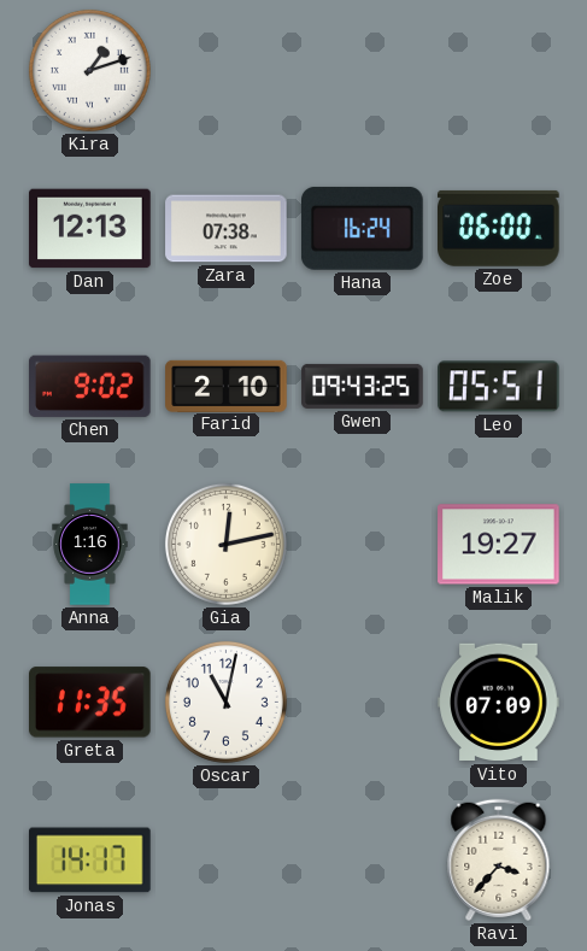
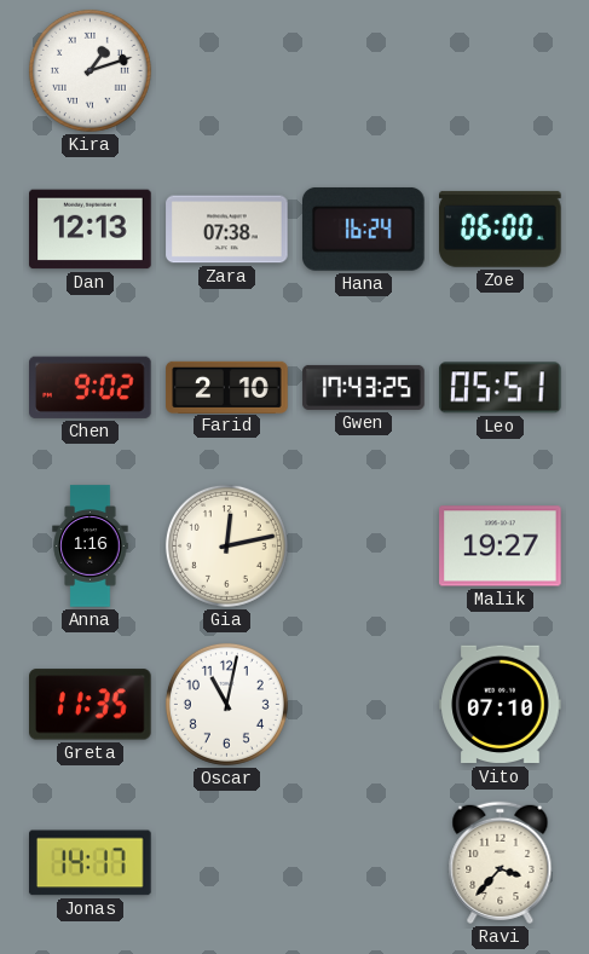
Gwen: 09:43 -> 17:43
Vito: 07:09 -> 07:10
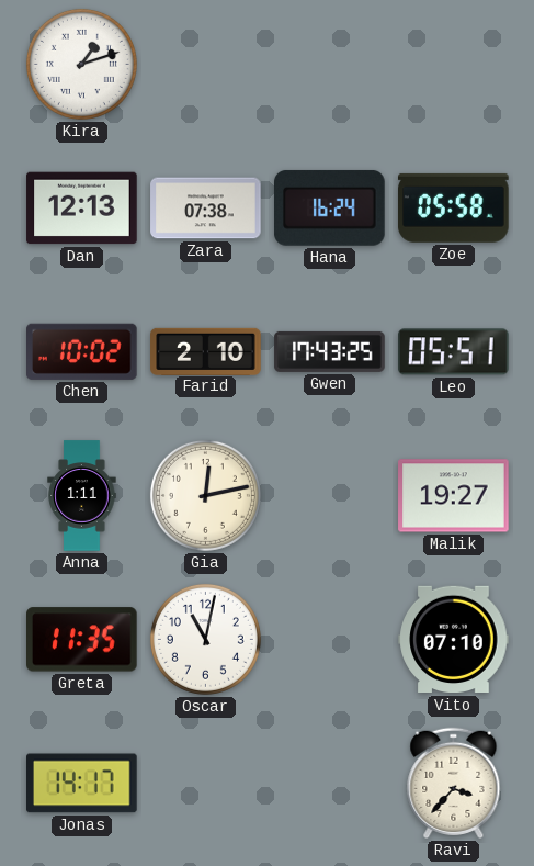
Zoe: 06:00 -> 05:58
Chen: 9:02 -> 10:02
Anna: 1:16 -> 1:11
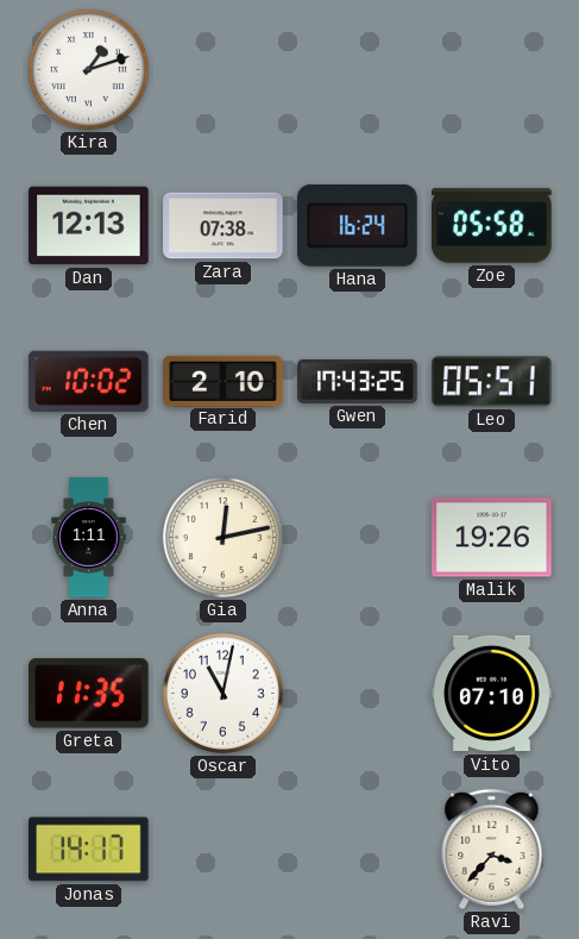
Malik: 19:27 -> 19:26
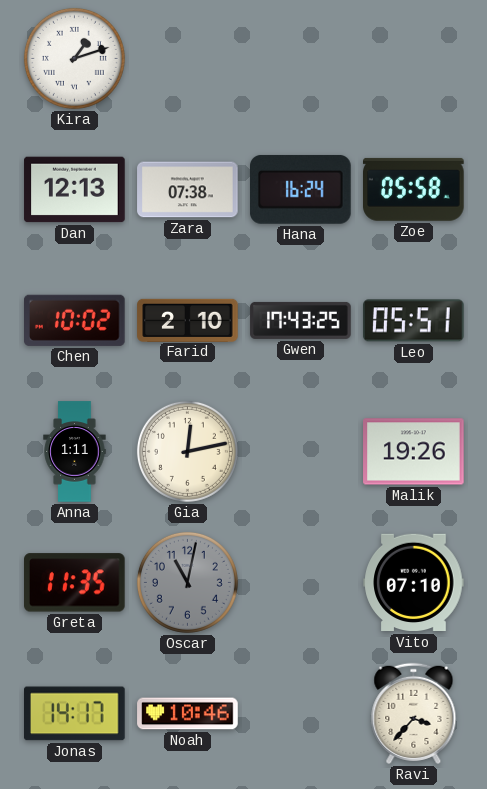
Oscar dial: white -> grey
Noah: none -> 10:46
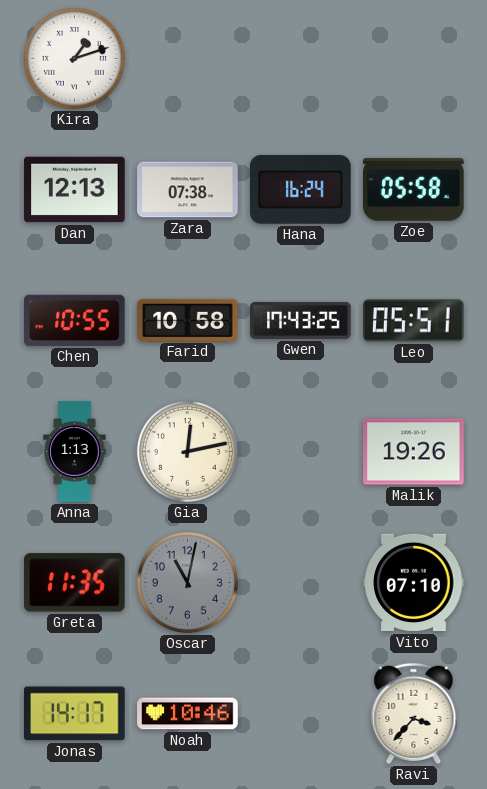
Chen: 10:02 -> 10:55
Farid: 2:10 -> 10:58
Anna: 1:11 -> 1:13
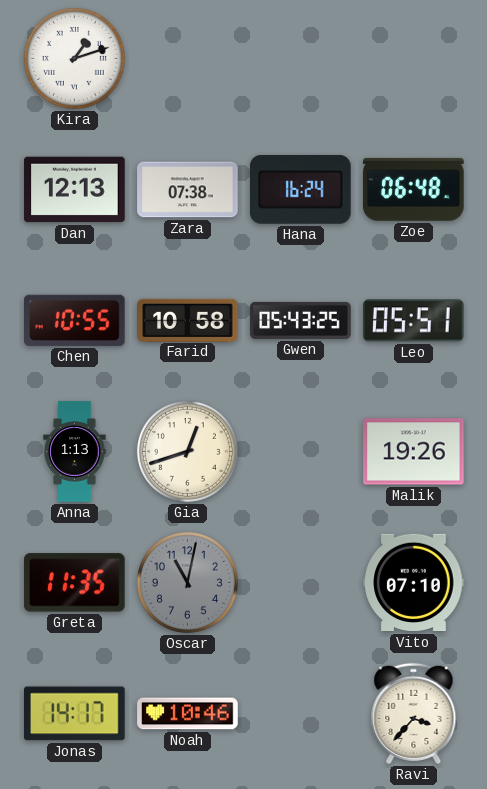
Zoe: 05:58 -> 06:48
Gwen: 17:43 -> 05:43
Gia: 12:13 -> 12:42
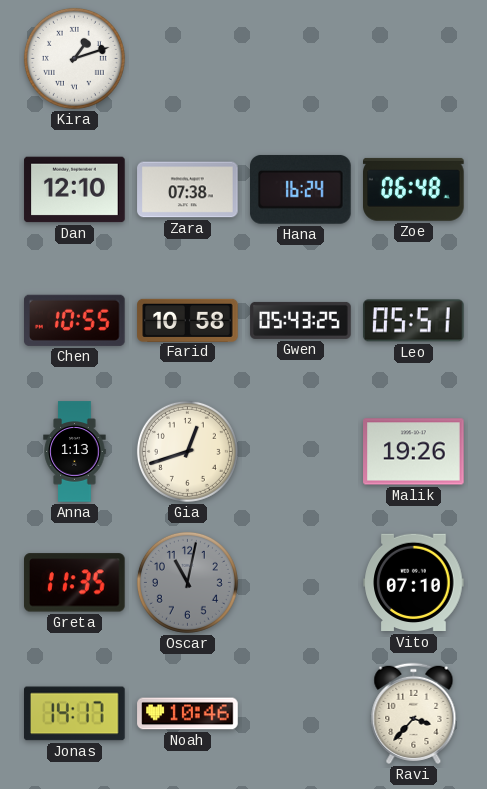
Dan: 12:13 -> 12:10
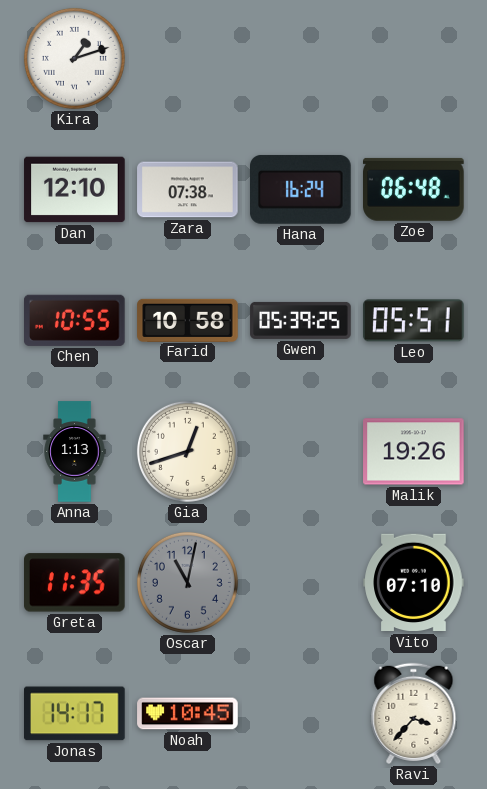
Gwen: 05:43 -> 05:39
Noah: 10:46 -> 10:45
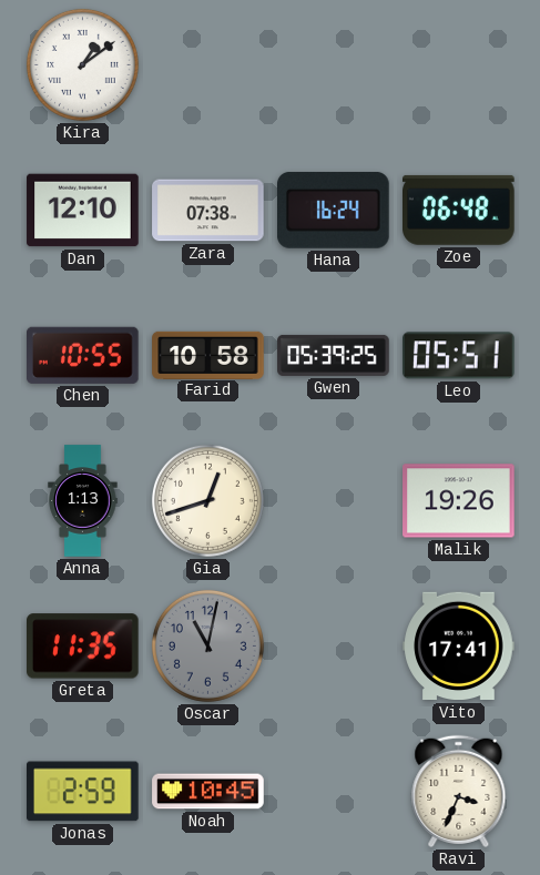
Kira: 1:12 -> 1:09
Vito: 07:10 -> 17:41
Jonas: 14:17 -> 2:59
Ravi: 3:37 -> 3:34
